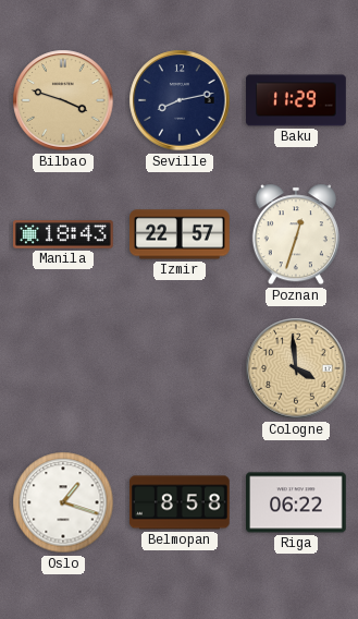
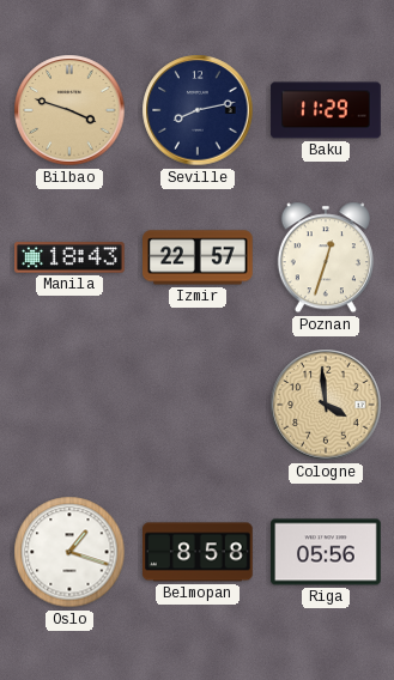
Riga: 06:22 -> 05:56
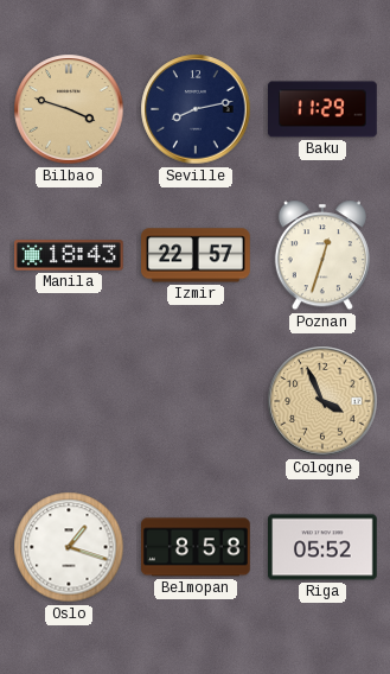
Cologne: 3:59 -> 3:56
Riga: 05:56 -> 05:52
